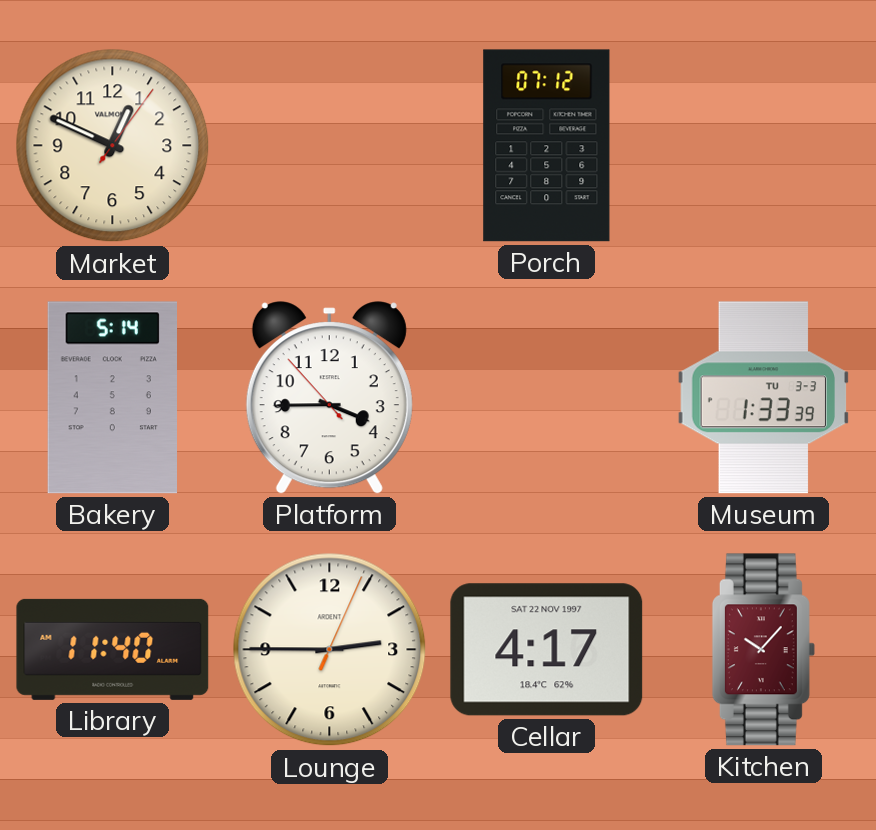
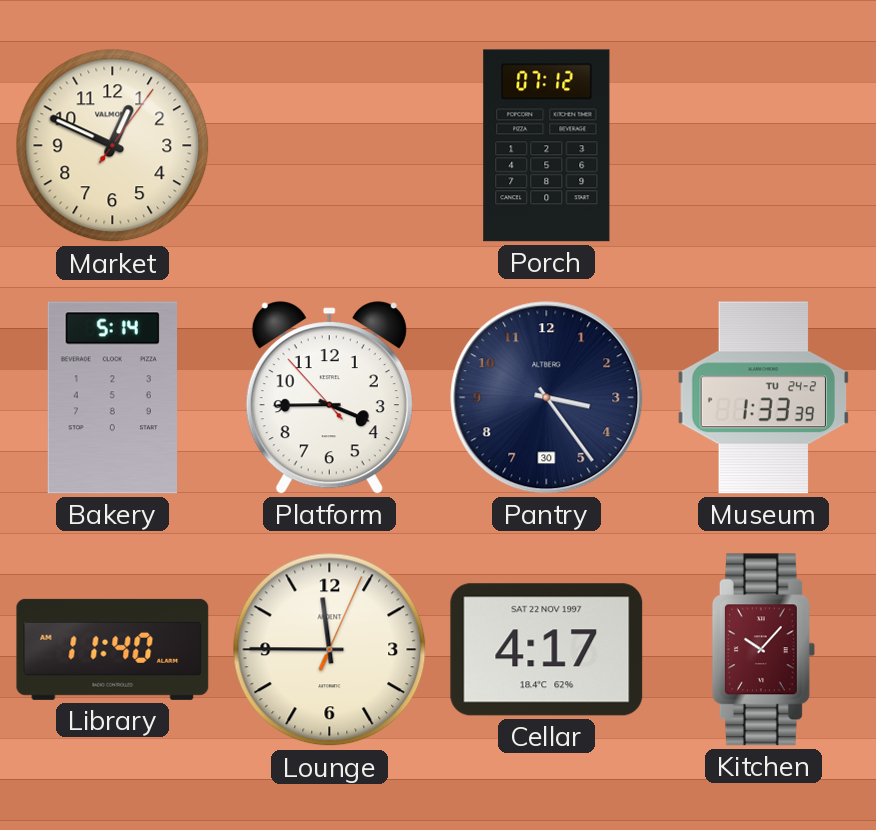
Pantry: none -> 3:24
Museum date: TU 3-3 -> TU 24-2
Lounge: 2:45 -> 11:45
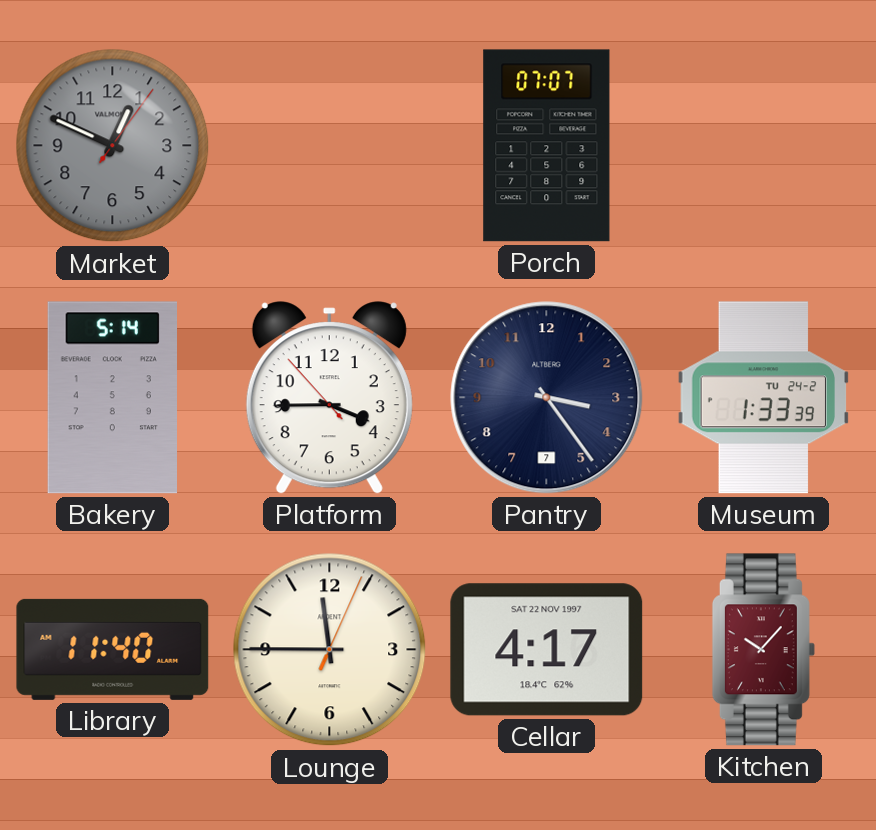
Market dial: cream -> grey
Porch: 07:12 -> 07:07
Pantry date: 30 -> 7
